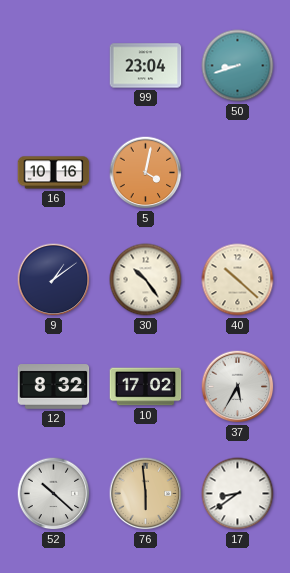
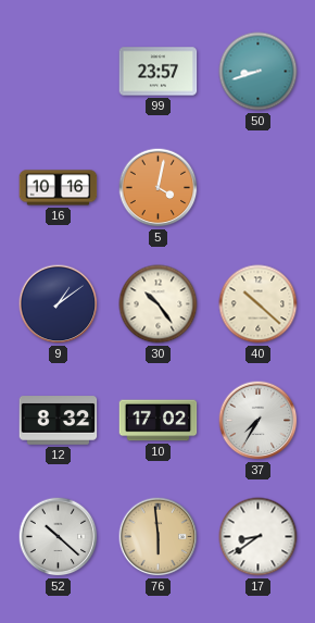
99: 23:04 -> 23:57
37: 5:35 -> 7:35
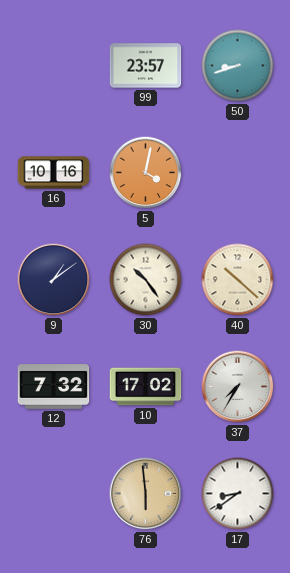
12: 8:32 -> 7:32
52: 10:22 -> none
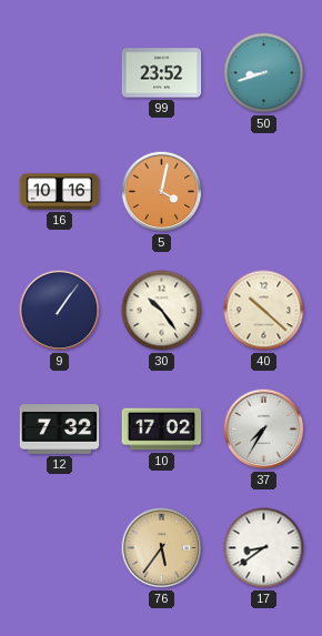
99: 23:57 -> 23:52
9: 1:09 -> 1:06
76: 5:59 -> 5:36
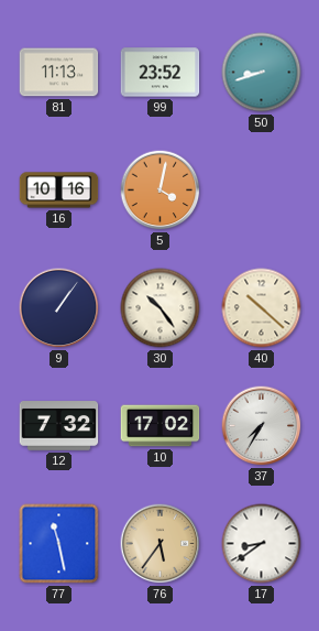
81: none -> 11:13
77: none -> 11:28
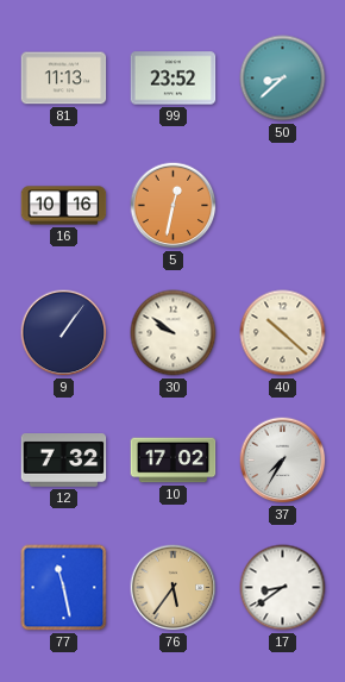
50: 8:42 -> 8:38
5: 4:02 -> 12:32
30: 10:24 -> 9:51
